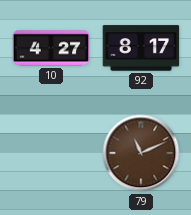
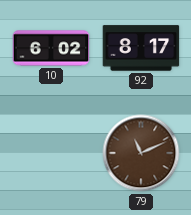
10: 4:27 -> 6:02
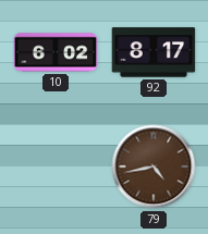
79: 11:11 -> 4:43
